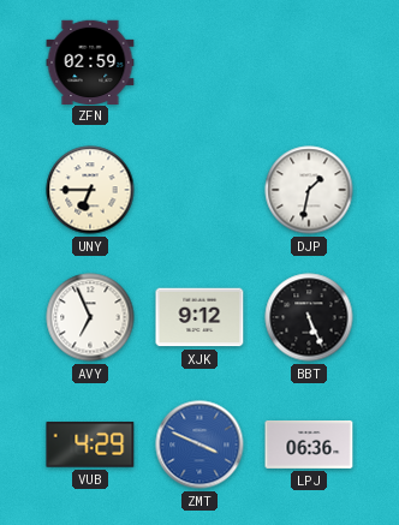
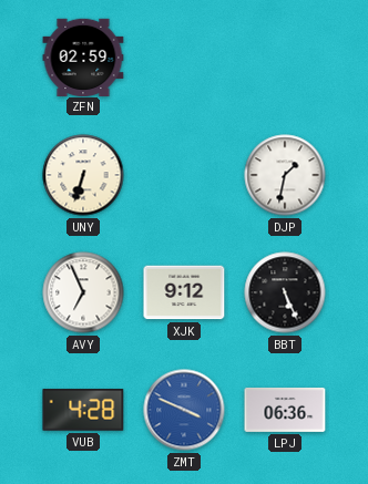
UNY: 6:45 -> 6:33
VUB: 4:29 -> 4:28
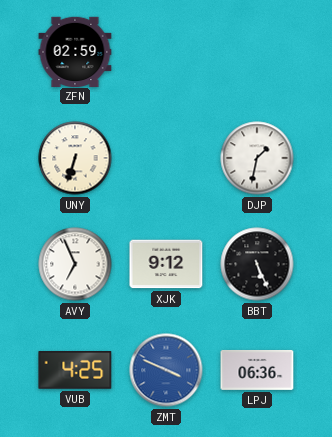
VUB: 4:28 -> 4:25
